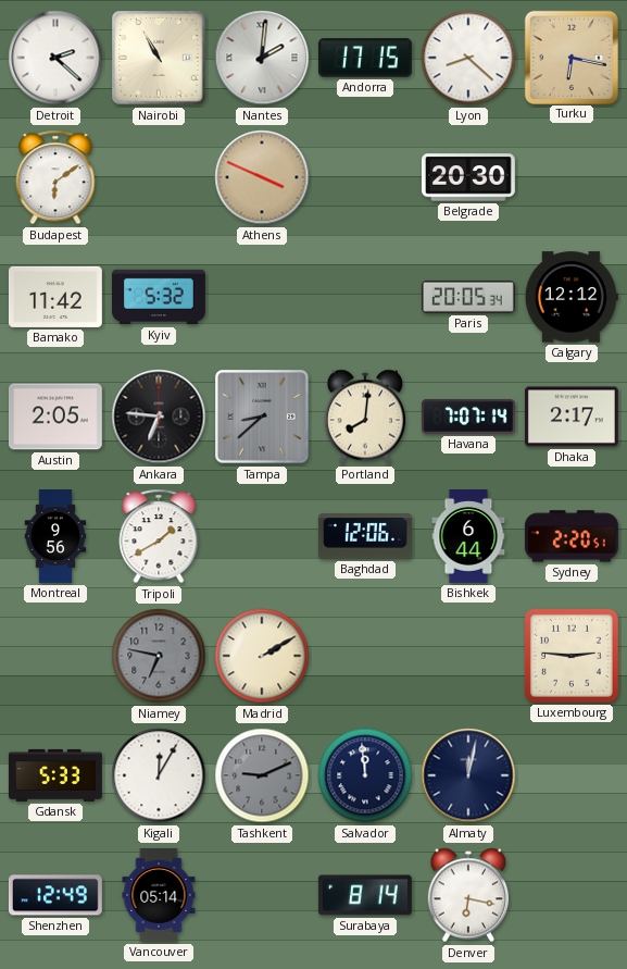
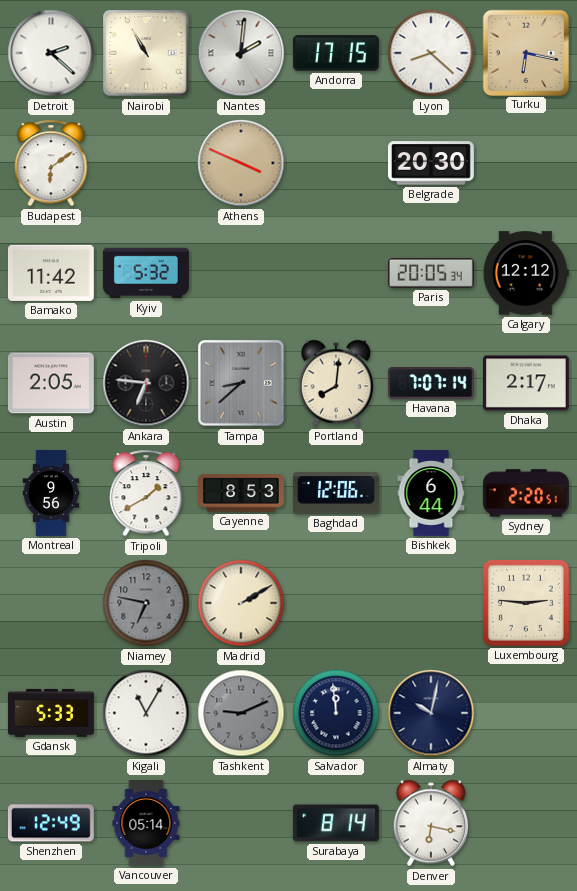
Cayenne: none -> 8:53
Kigali: 12:05 -> 11:05
Almaty: 12:02 -> 10:02
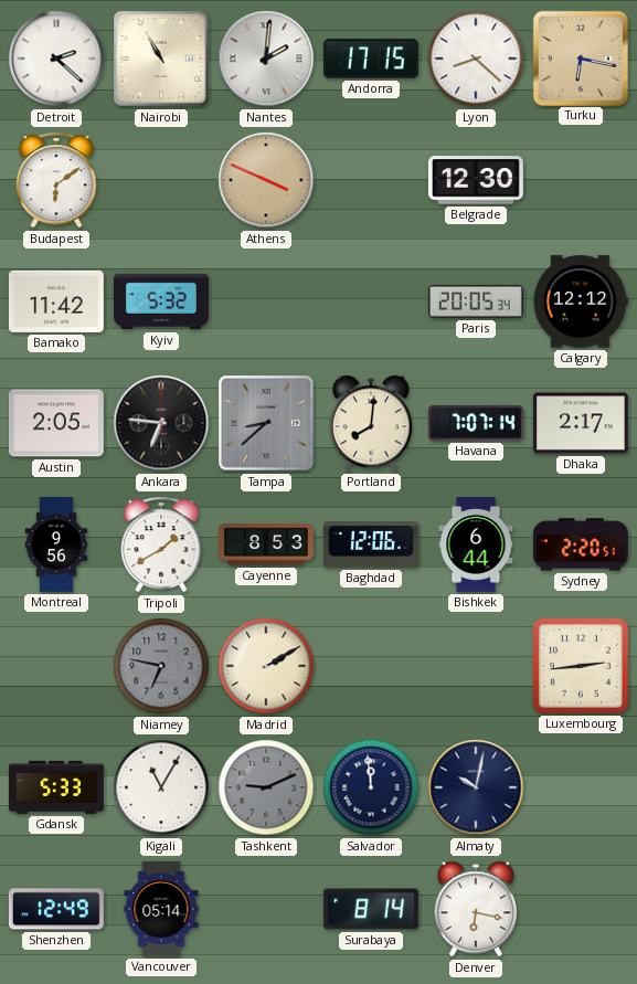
Belgrade: 20:30 -> 12:30
Luxembourg: 2:46 -> 2:44
